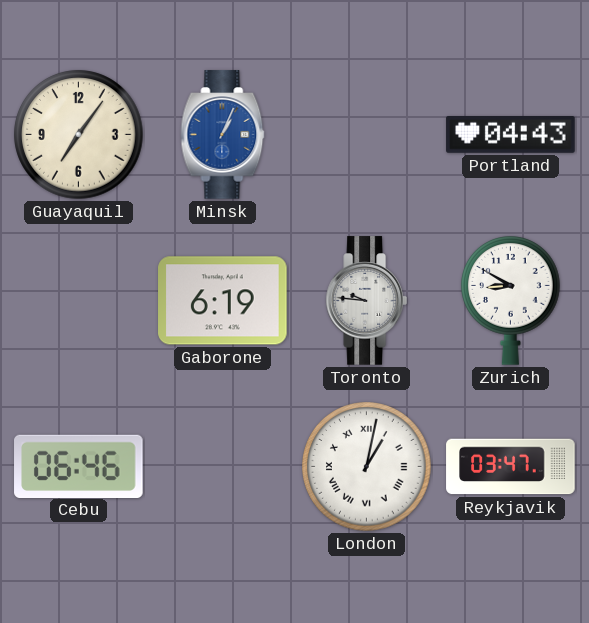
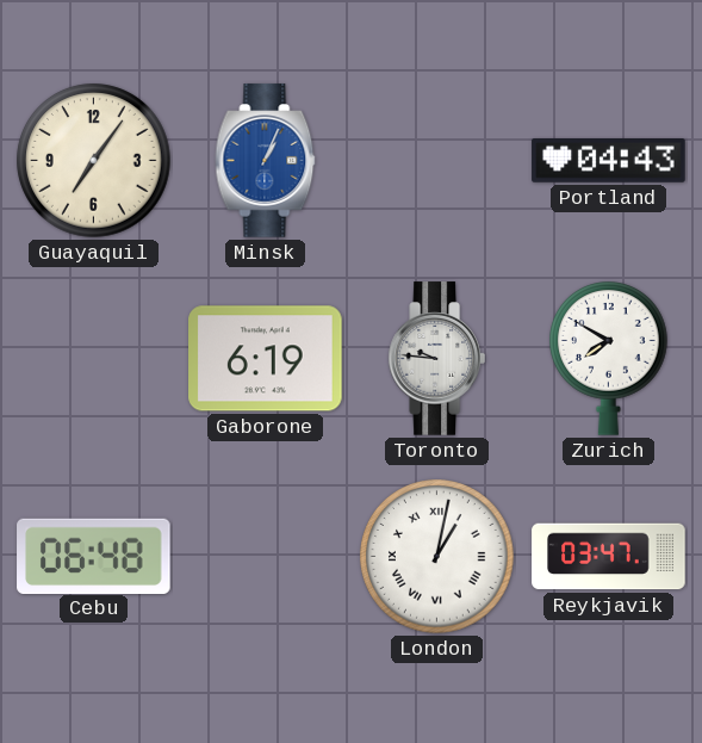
Zurich: 8:50 -> 7:50
Cebu: 06:46 -> 06:48
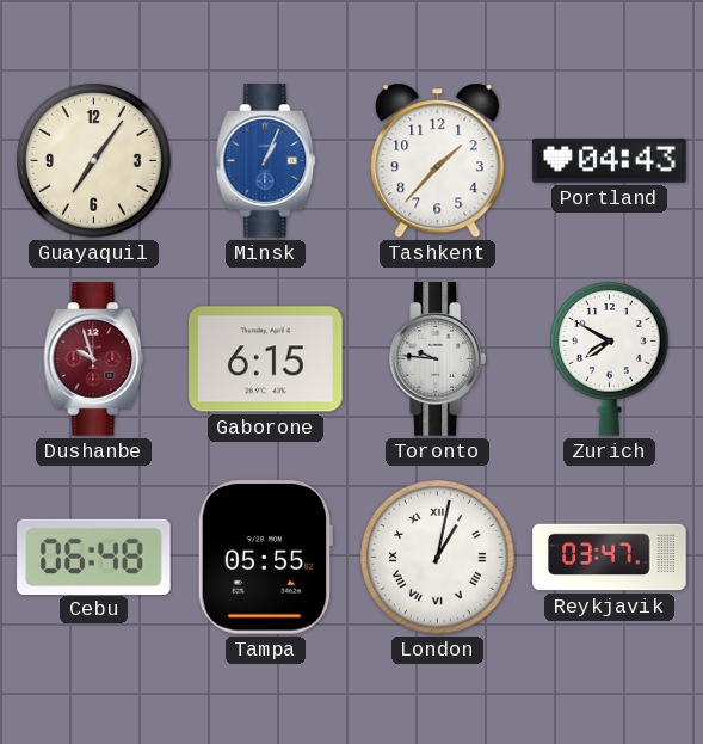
Tashkent: none -> 1:37
Dushanbe: none -> 9:57
Gaborone: 6:19 -> 6:15
Tampa: none -> 05:55
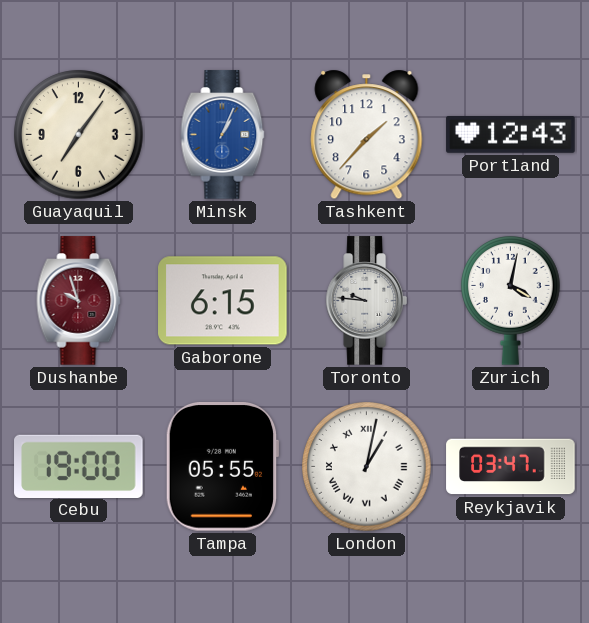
Portland: 04:43 -> 12:43
Zurich: 7:50 -> 4:02
Cebu: 06:48 -> 19:00
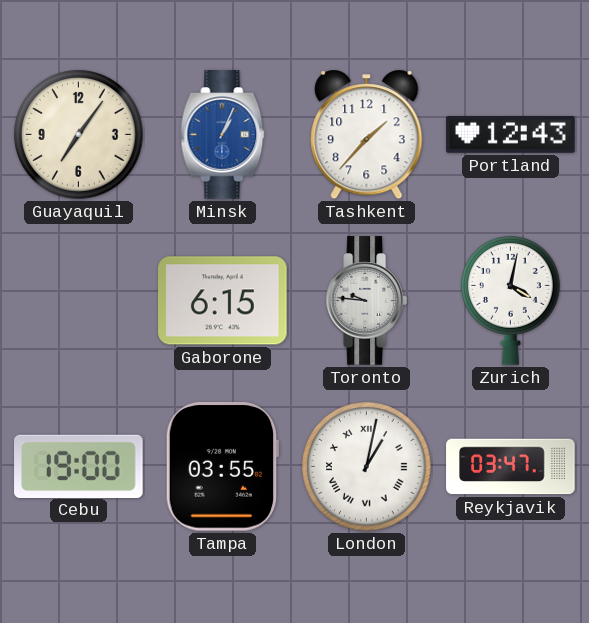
Dushanbe: 9:57 -> none
Tampa: 05:55 -> 03:55
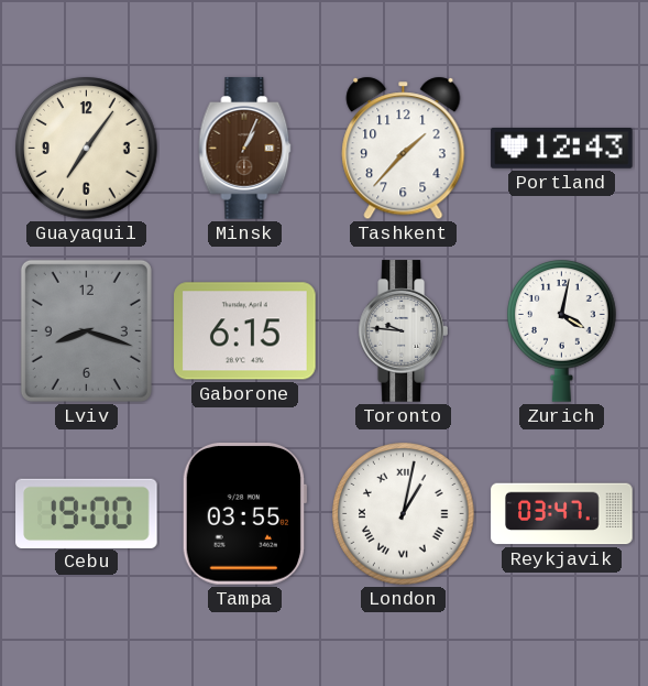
Minsk dial: blue -> brown
Lviv: none -> 8:18
